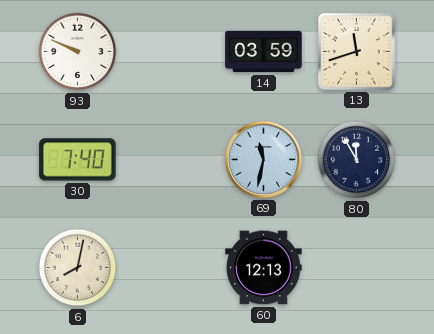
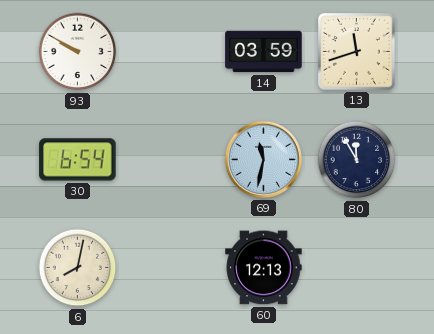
93: 9:49 -> 9:50
30: 7:40 -> 6:54
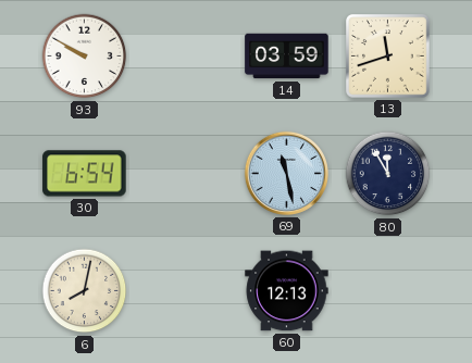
69: 11:32 -> 11:28
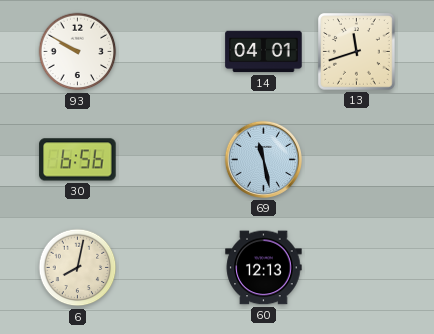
14: 03:59 -> 04:01
30: 6:54 -> 6:56
80: 11:55 -> none
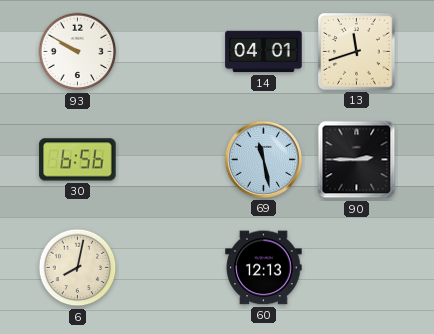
90: none -> 2:45
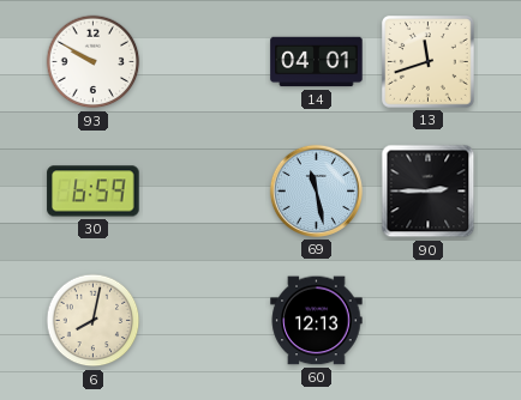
30: 6:56 -> 6:59
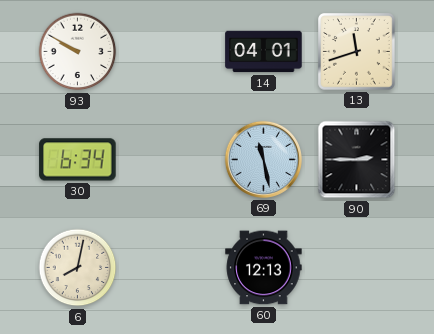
30: 6:59 -> 6:34
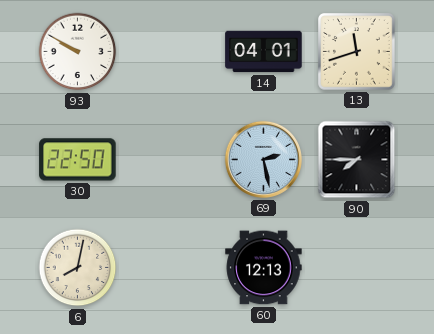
30: 6:34 -> 22:50
69: 11:28 -> 2:28
90: 2:45 -> 7:45
